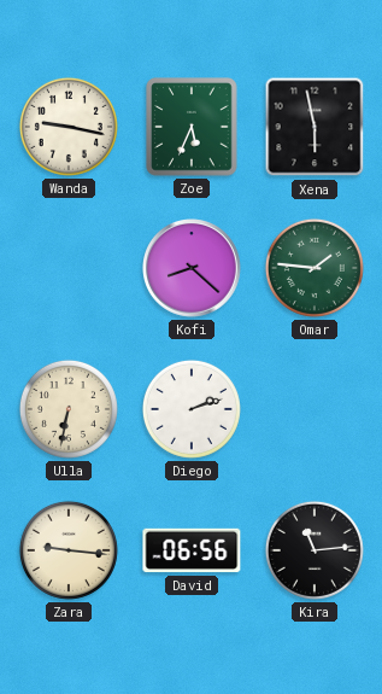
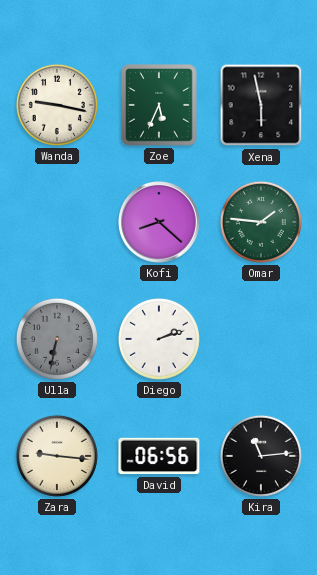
Ulla dial: cream -> grey
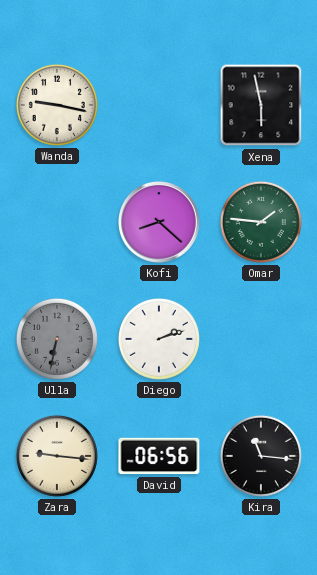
Zoe: 5:34 -> none
Kira: 11:14 -> 11:16
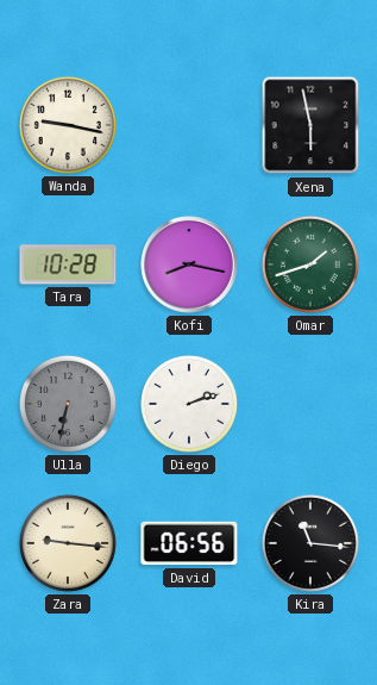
Tara: none -> 10:28
Kofi: 8:22 -> 8:17
Omar: 1:46 -> 1:42
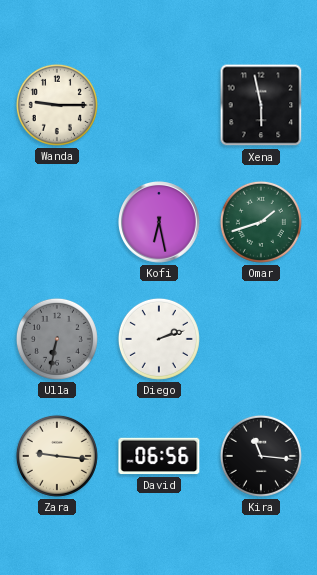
Wanda: 9:17 -> 9:15
Tara: 10:28 -> none
Kofi: 8:17 -> 6:28
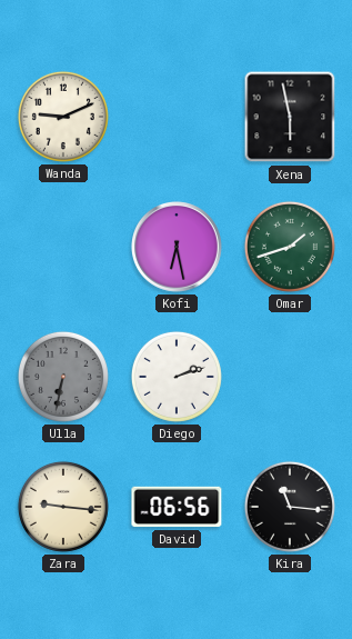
Wanda: 9:15 -> 9:11
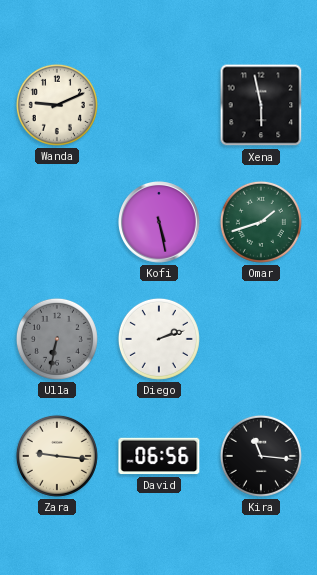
Kofi: 6:28 -> 5:28
